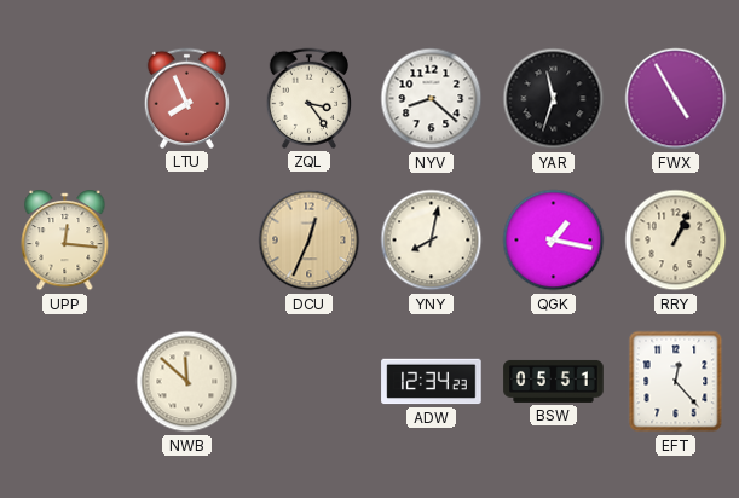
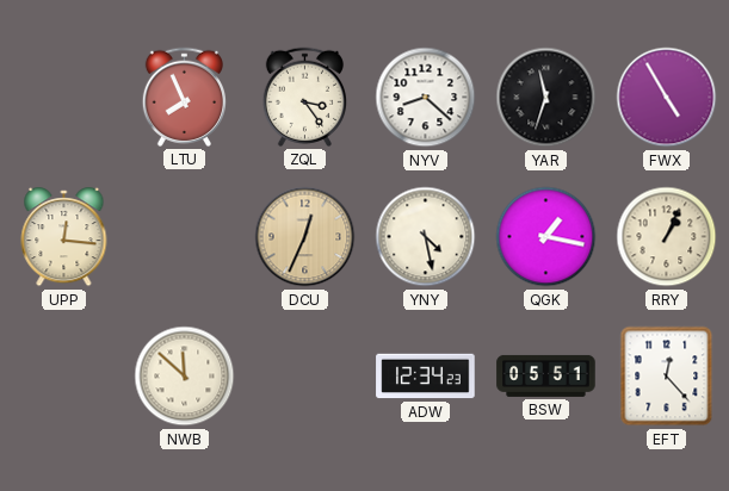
YNY: 8:02 -> 4:28
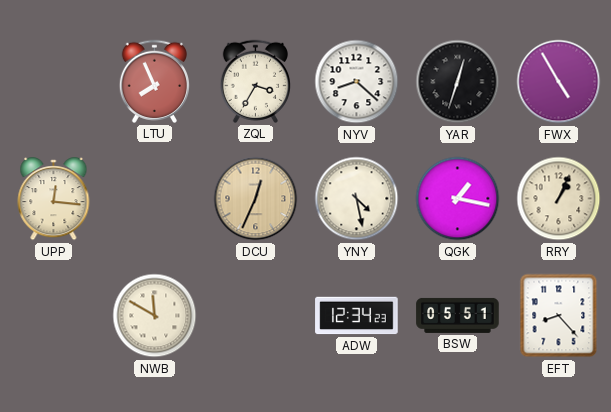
ZQL: 3:24 -> 3:35
YAR: 11:33 -> 12:33
NWB: 11:52 -> 11:50
EFT: 12:23 -> 8:23
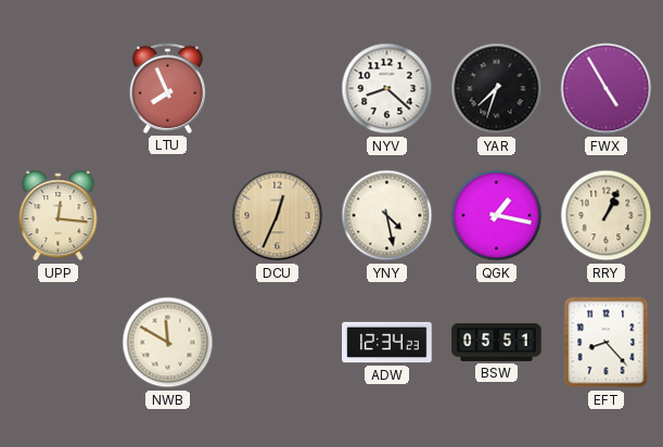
ZQL: 3:35 -> none
YAR: 12:33 -> 7:33
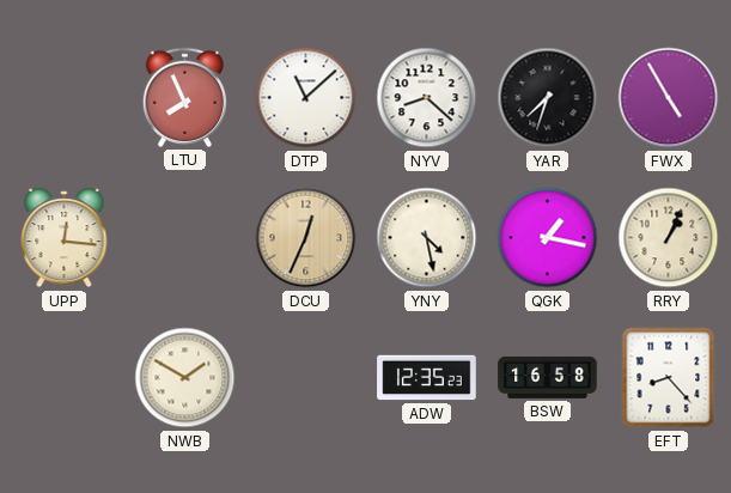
DTP: none -> 11:08
NWB: 11:50 -> 1:50
ADW: 12:34 -> 12:35
BSW: 05:51 -> 16:58
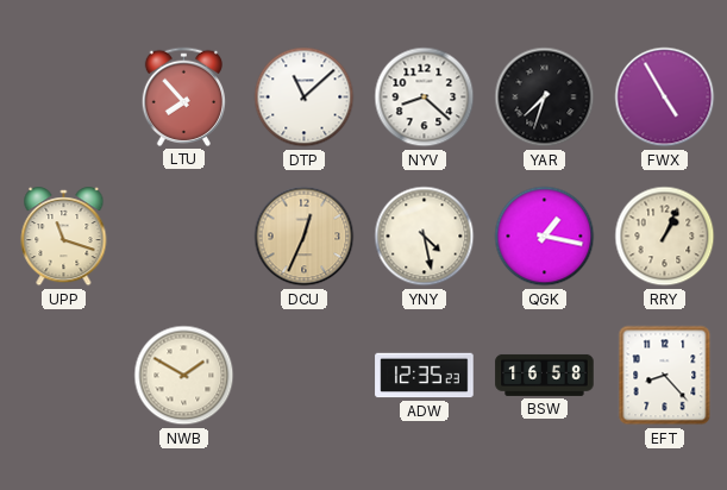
LTU: 7:56 -> 7:53
UPP: 12:16 -> 11:18
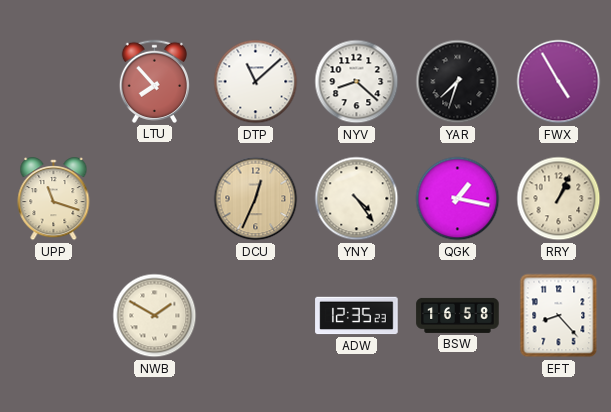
YNY: 4:28 -> 4:24
